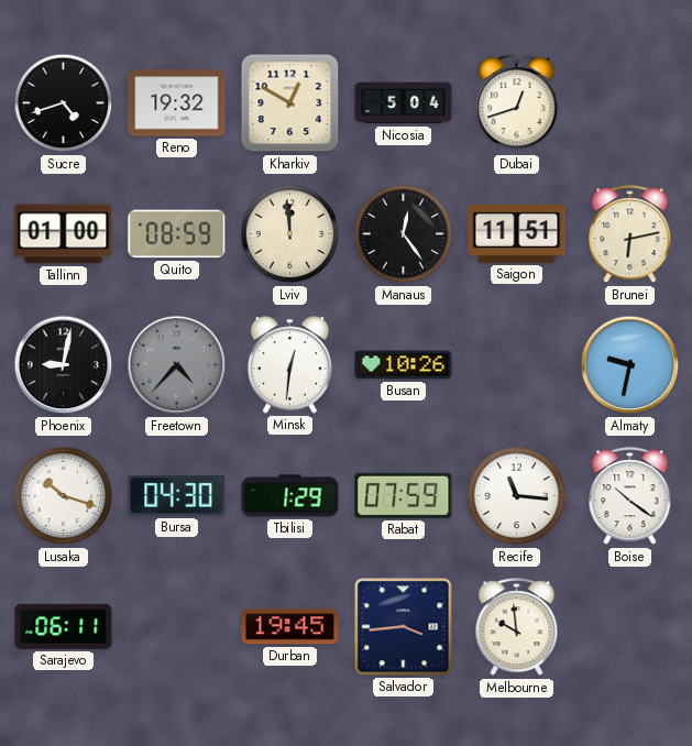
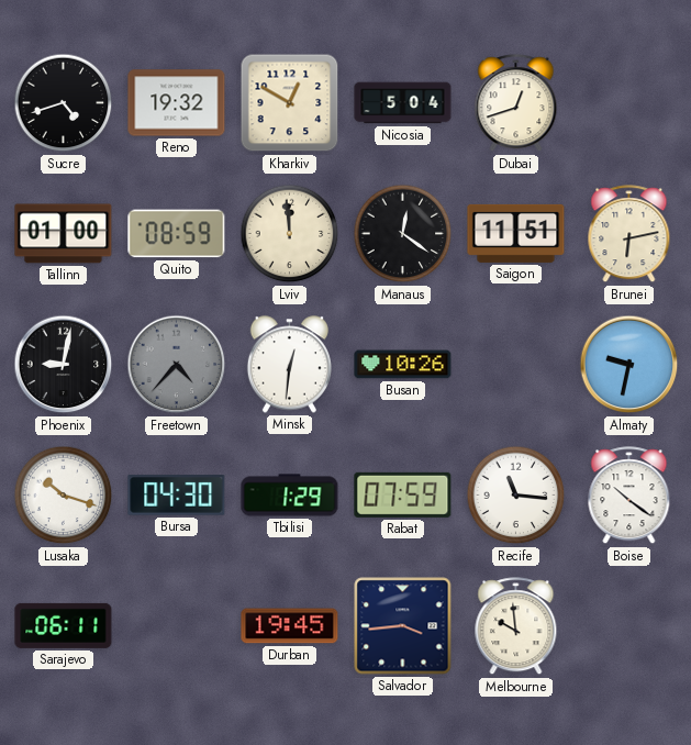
Manaus: 12:24 -> 12:21
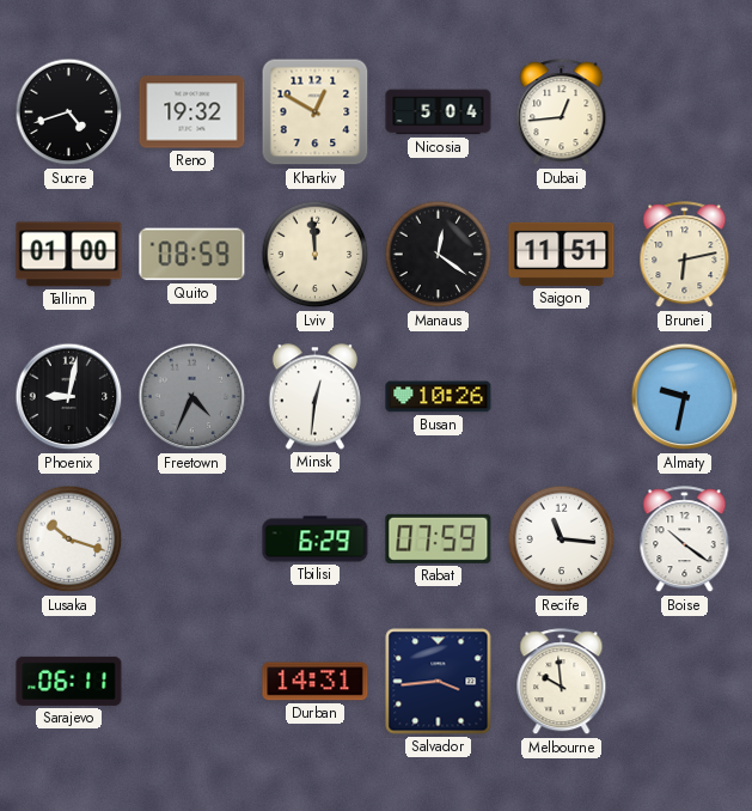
Dubai: 12:42 -> 12:44
Freetown: 4:37 -> 4:34
Bursa: 04:30 -> none
Tbilisi: 1:29 -> 6:29
Durban: 19:45 -> 14:31
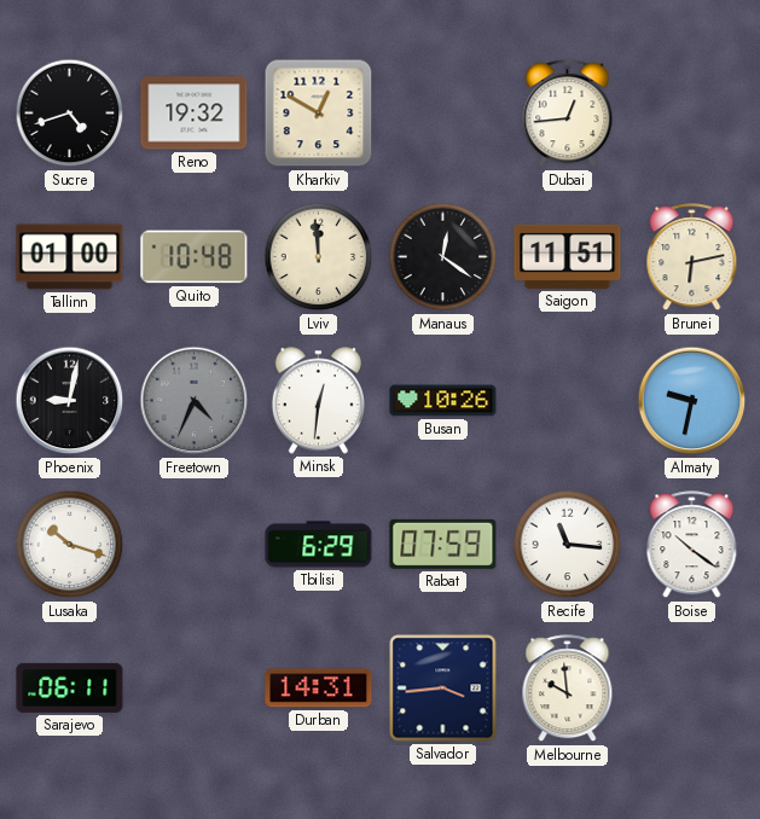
Nicosia: 5:04 -> none
Quito: 08:59 -> 10:48
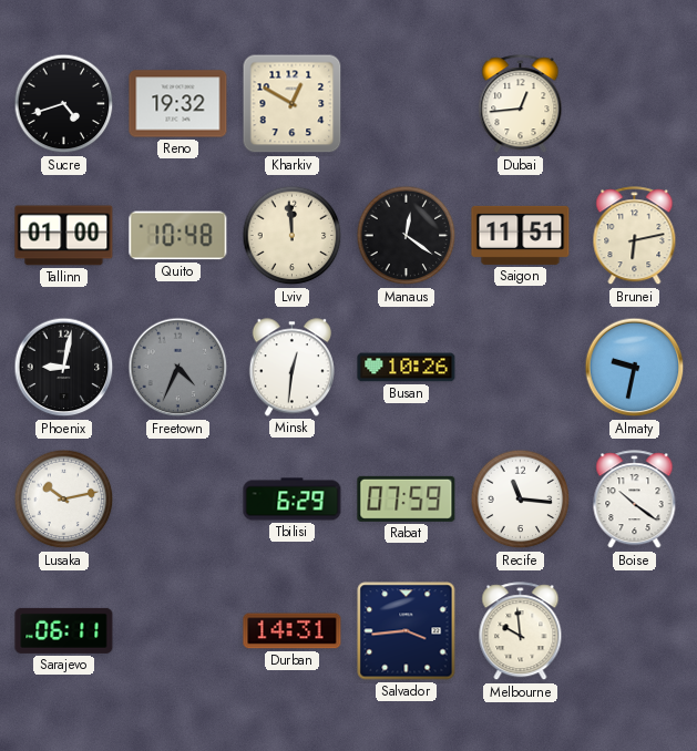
Lusaka: 10:18 -> 10:13
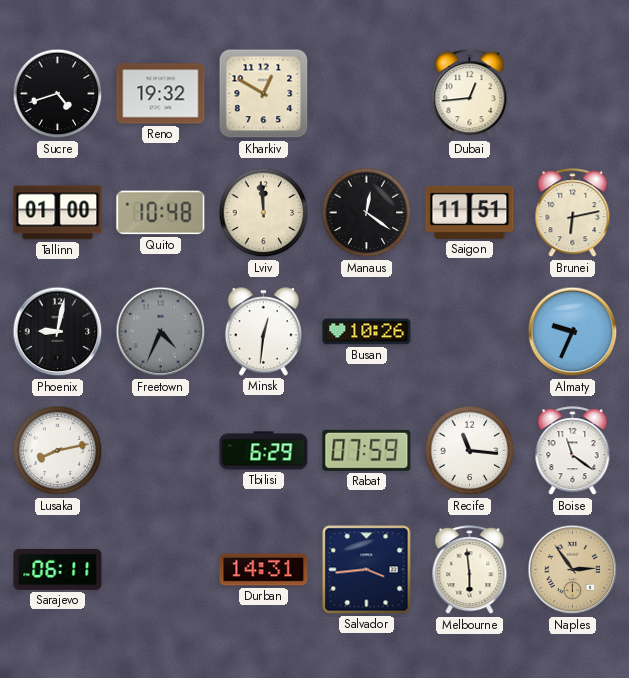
Almaty: 9:32 -> 9:34
Lusaka: 10:13 -> 8:13
Boise: 10:21 -> 11:21
Melbourne: 9:59 -> 5:59
Naples: none -> 2:54
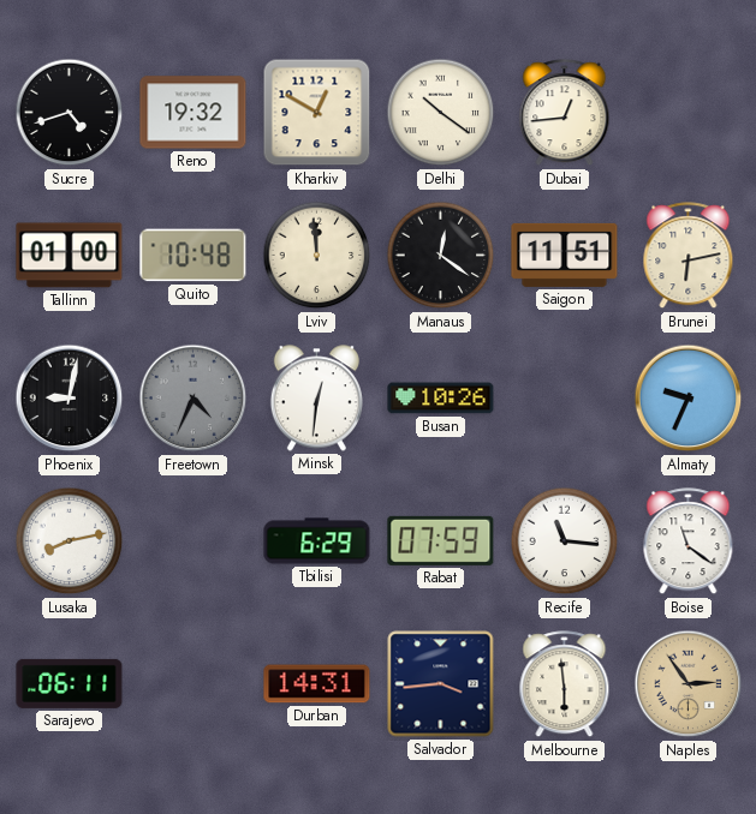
Delhi: none -> 10:21
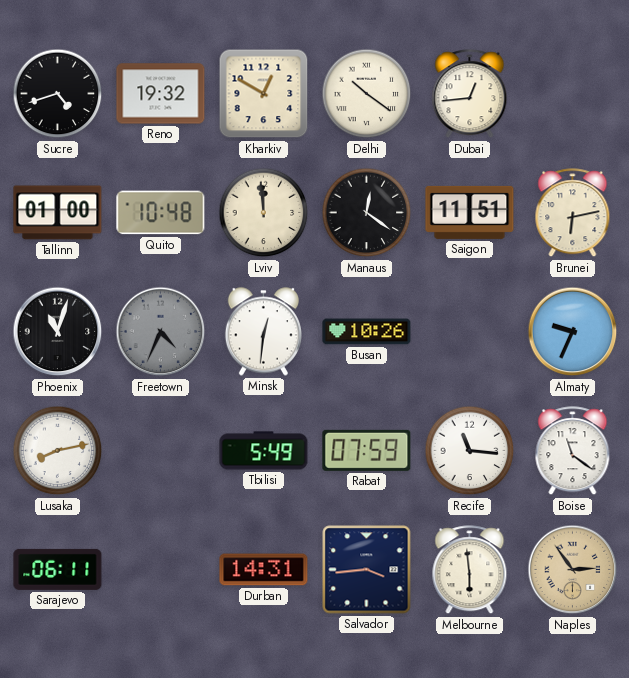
Phoenix: 9:02 -> 11:03
Tbilisi: 6:29 -> 5:49
